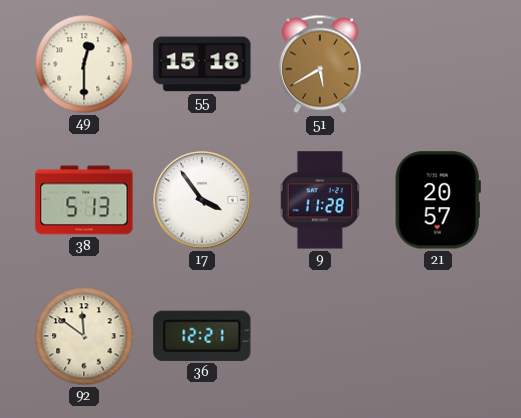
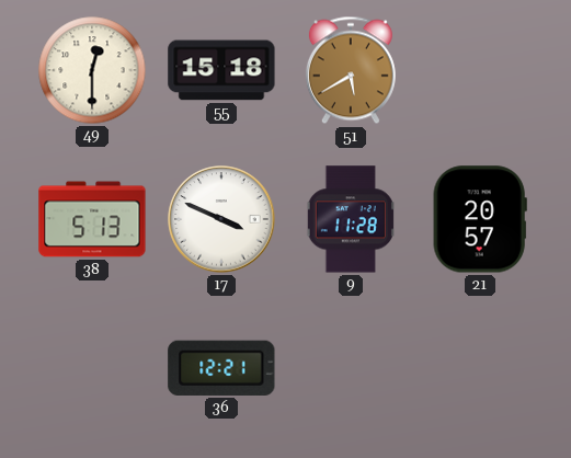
17: 3:54 -> 3:49
92: 11:51 -> none
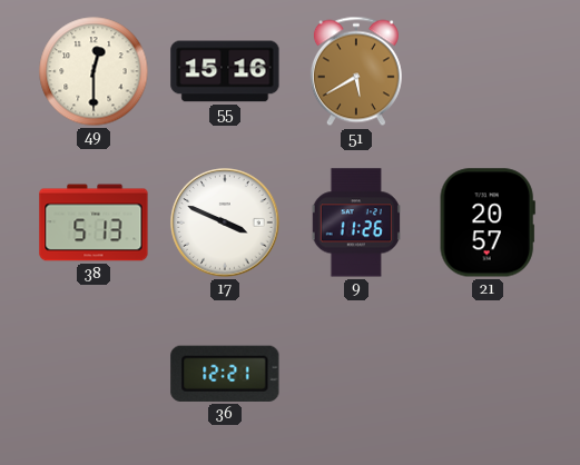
55: 15:18 -> 15:16
9: 11:28 -> 11:26
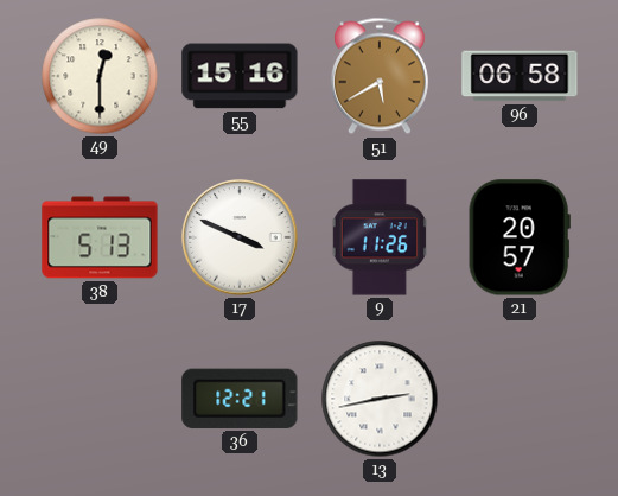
96: none -> 06:58
13: none -> 2:43
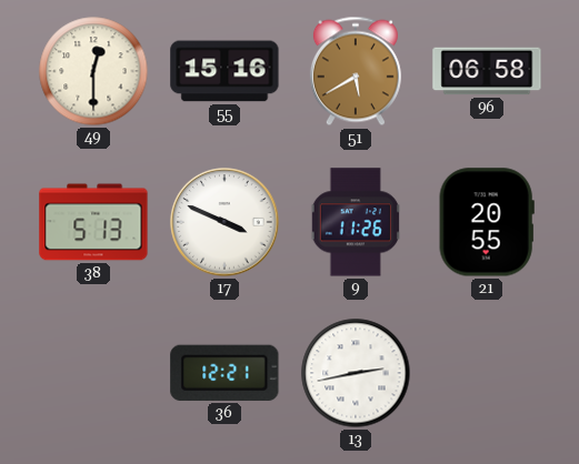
21: 20:57 -> 20:55
